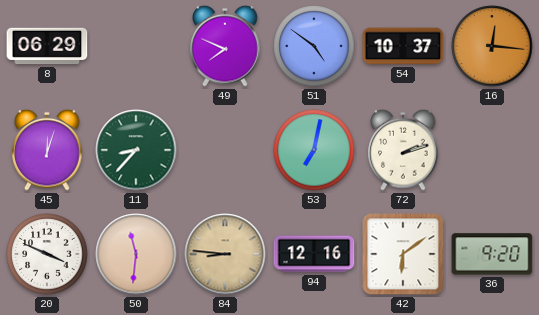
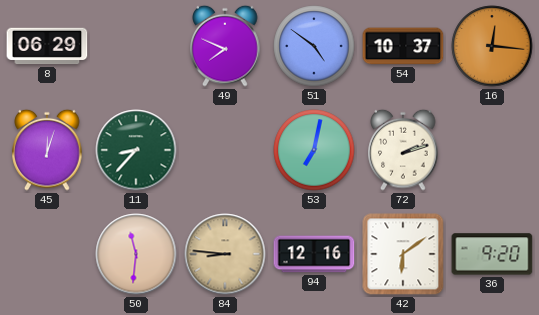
20: 3:49 -> none
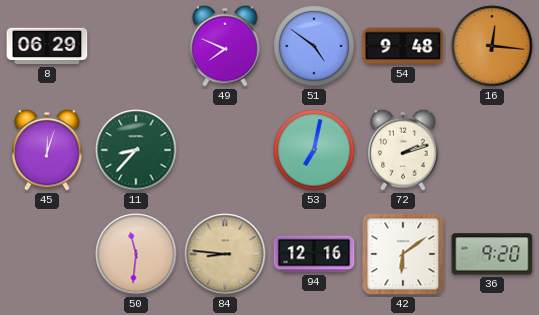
54: 10:37 -> 9:48
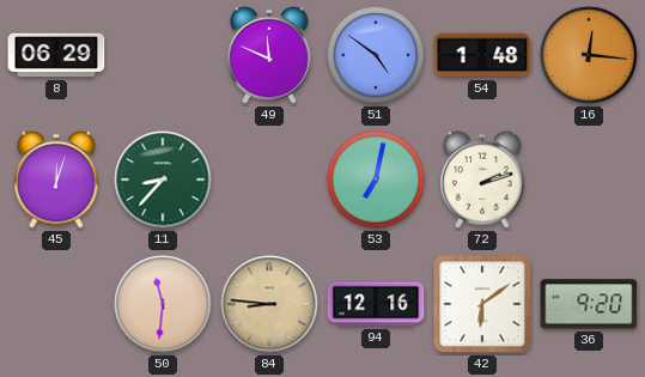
49: 7:49 -> 11:49
54: 9:48 -> 1:48
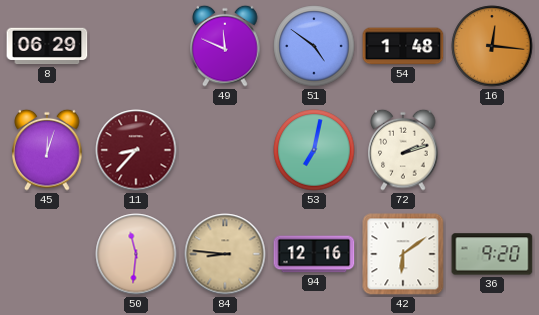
11 dial: green -> burgundy
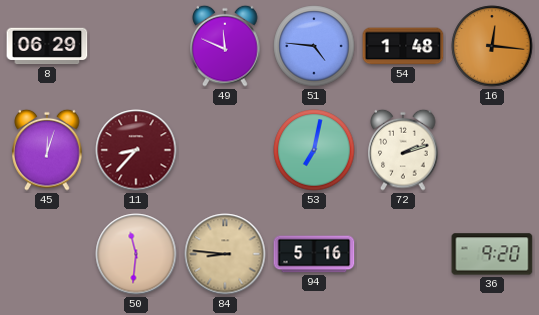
51: 4:51 -> 4:46
94: 12:16 -> 5:16
42: 6:09 -> none
